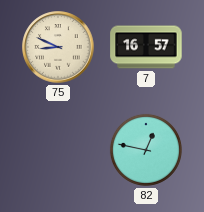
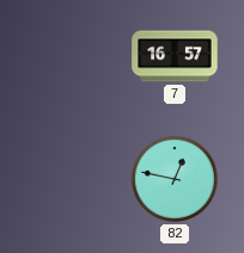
75: 8:49 -> none
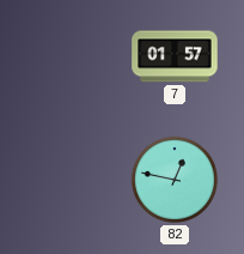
7: 16:57 -> 01:57
